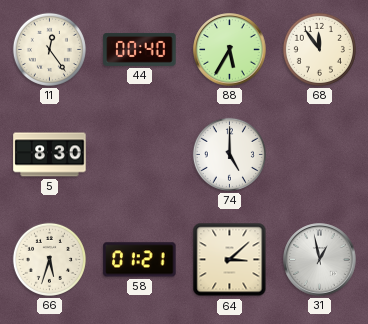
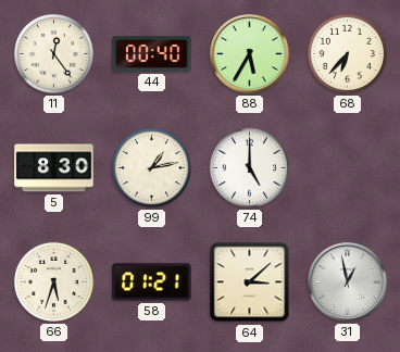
68: 11:54 -> 6:37
99: none -> 1:13
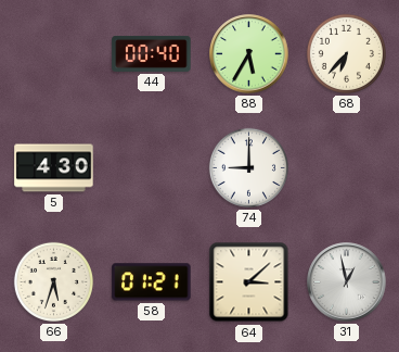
11: 12:24 -> none
5: 8:30 -> 4:30
99: 1:13 -> none
74: 5:00 -> 9:00
